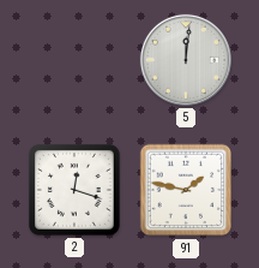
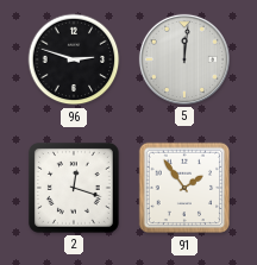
96: none -> 2:48
91: 1:47 -> 1:54
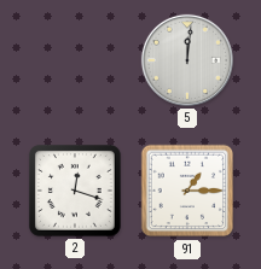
96: 2:48 -> none
91: 1:54 -> 1:15
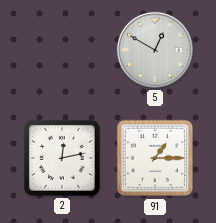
5: 12:01 -> 12:50
2: 12:18 -> 12:13
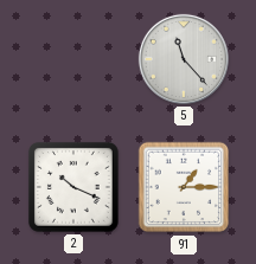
5: 12:50 -> 11:23
2: 12:13 -> 10:19
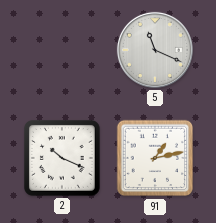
5: 11:23 -> 11:19
91: 1:15 -> 1:13
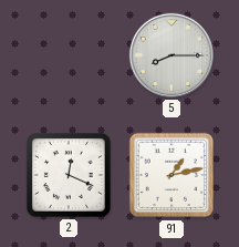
5: 11:19 -> 8:15
2: 10:19 -> 12:19
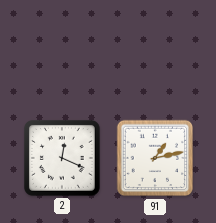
5: 8:15 -> none
